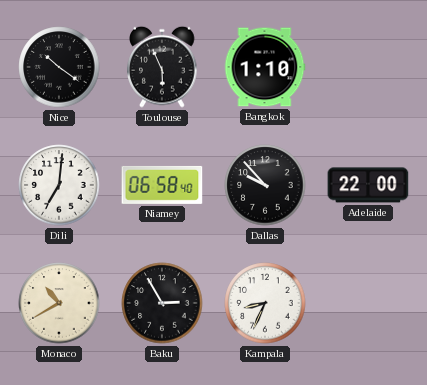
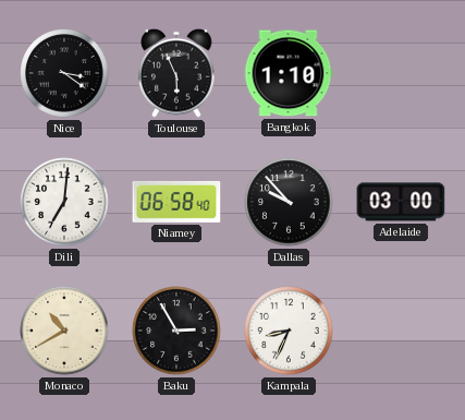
Nice: 10:21 -> 3:21
Adelaide: 22:00 -> 03:00
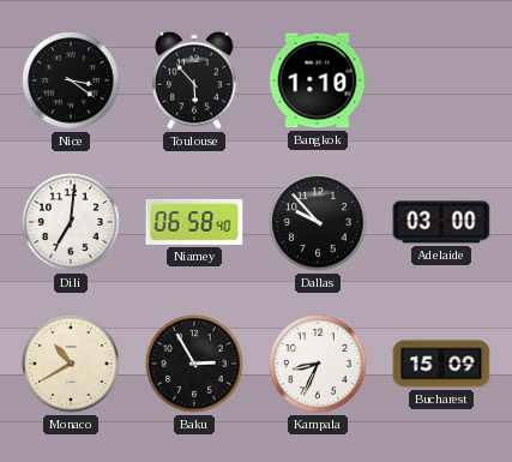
Toulouse: 5:56 -> 5:53
Bucharest: none -> 15:09
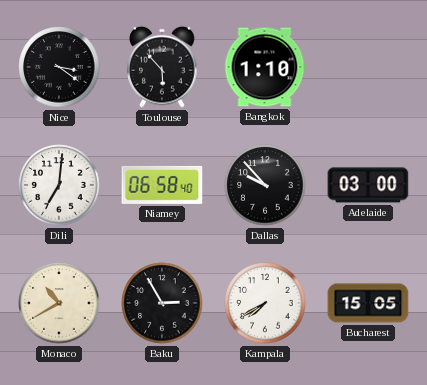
Kampala: 8:34 -> 7:40
Bucharest: 15:09 -> 15:05
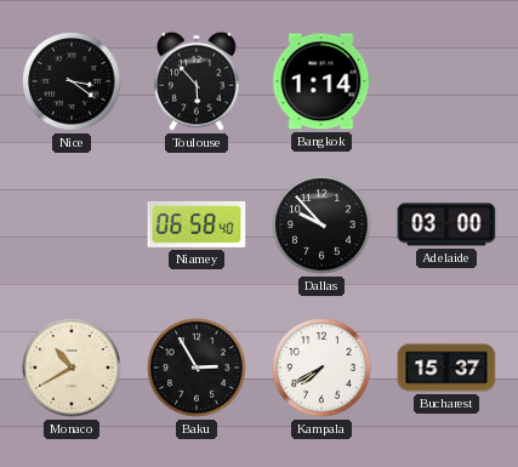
Bangkok: 1:10 -> 1:14
Dili: 7:01 -> none
Bucharest: 15:05 -> 15:37
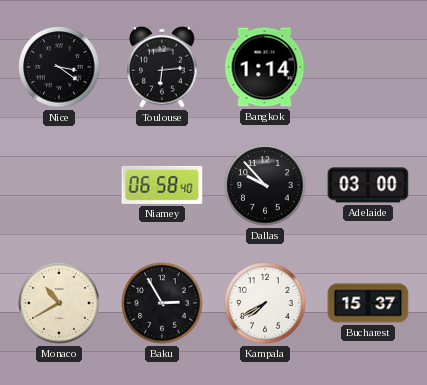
Toulouse: 5:53 -> 6:14
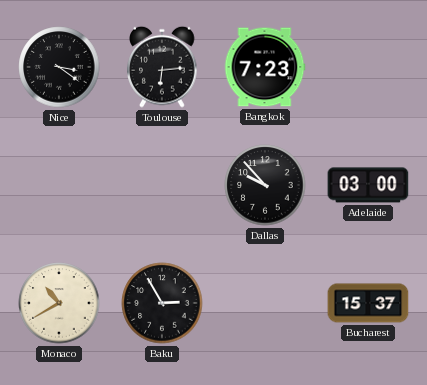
Bangkok: 1:14 -> 7:23
Niamey: 06:58 -> none
Kampala: 7:40 -> none
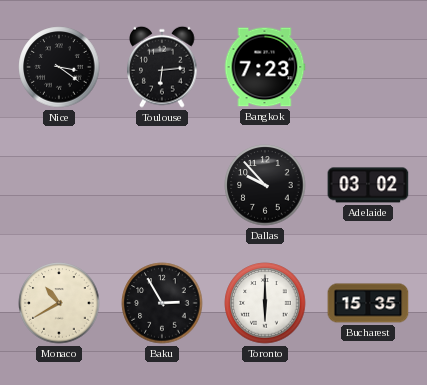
Adelaide: 03:00 -> 03:02
Toronto: none -> 6:00
Bucharest: 15:37 -> 15:35
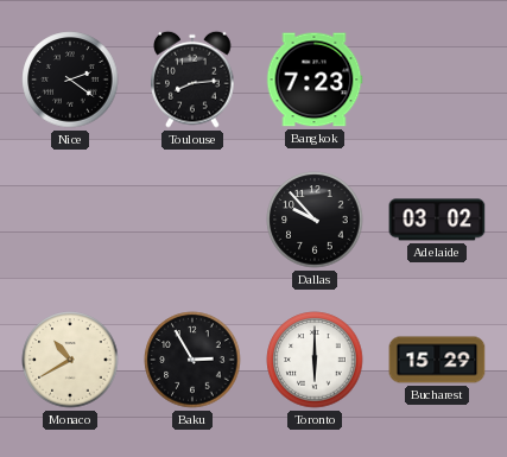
Nice: 3:21 -> 2:21
Toulouse: 6:14 -> 8:14
Bucharest: 15:35 -> 15:29
